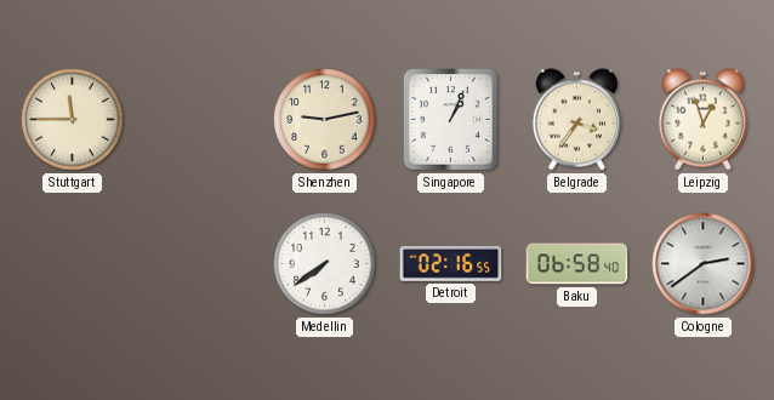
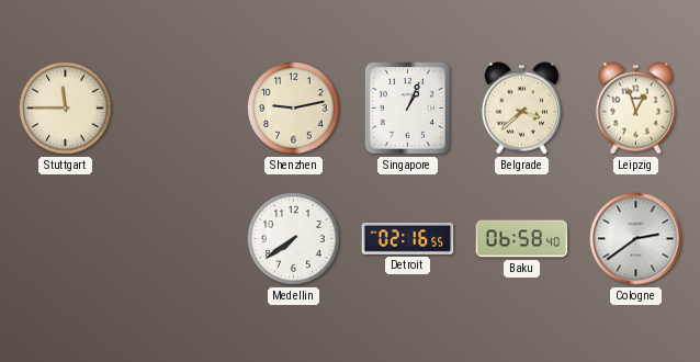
Belgrade: 3:36 -> 3:38
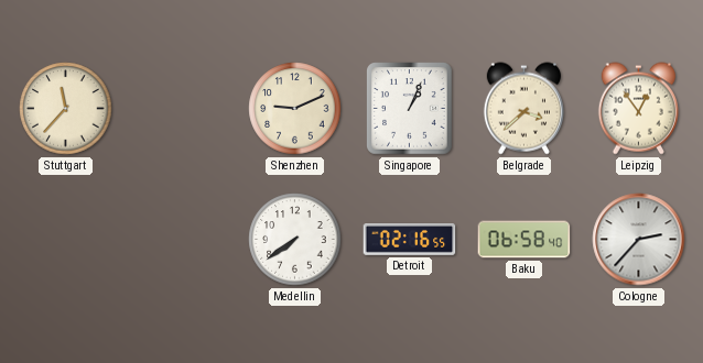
Stuttgart: 11:45 -> 11:37
Shenzhen: 9:13 -> 9:11
Leipzig: 12:57 -> 12:54
Cologne: 2:39 -> 2:37
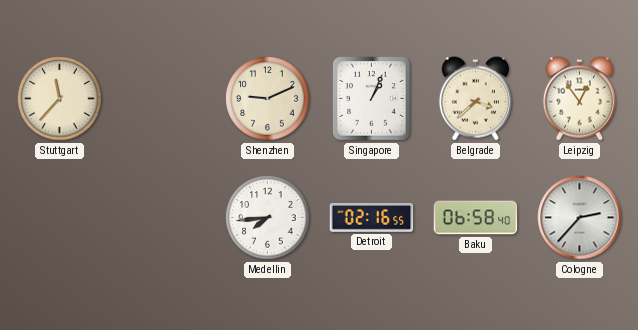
Medellin: 7:39 -> 7:44
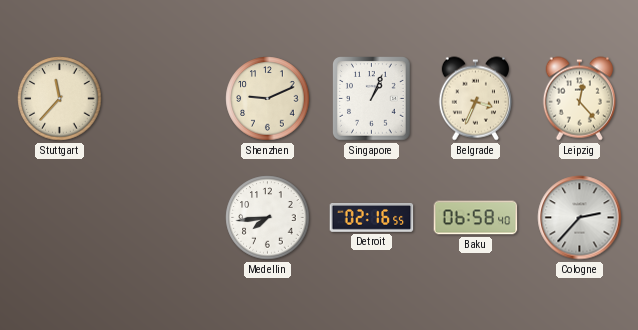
Belgrade: 3:38 -> 3:34
Leipzig: 12:54 -> 12:23
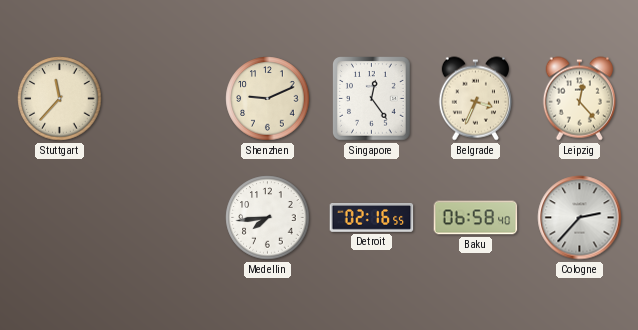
Singapore: 1:04 -> 12:24
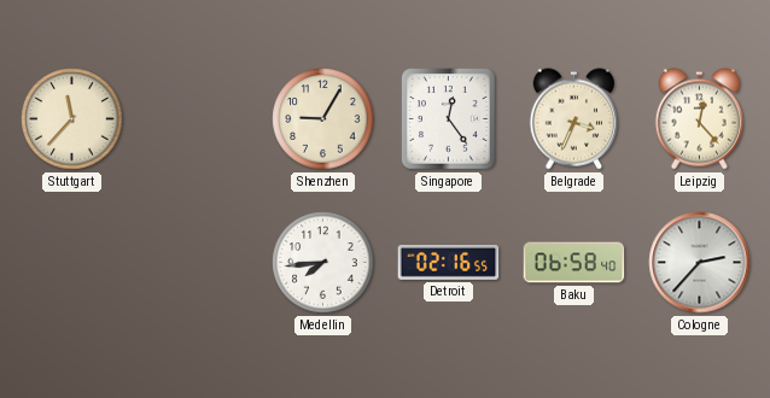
Shenzhen: 9:11 -> 9:05
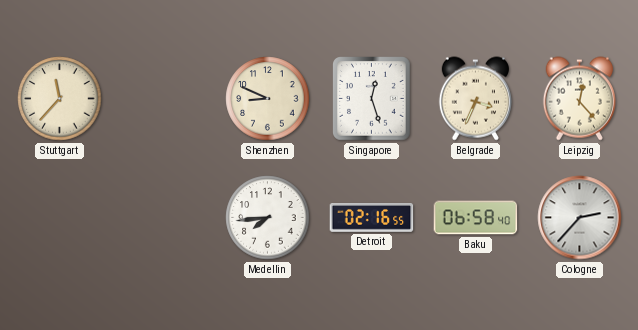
Shenzhen: 9:05 -> 8:49
Singapore: 12:24 -> 12:27
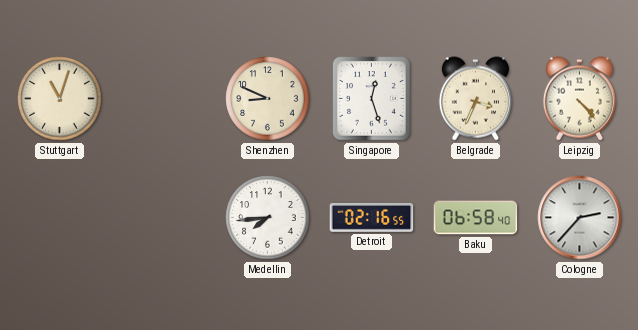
Stuttgart: 11:37 -> 11:03
Leipzig: 12:23 -> 4:23
